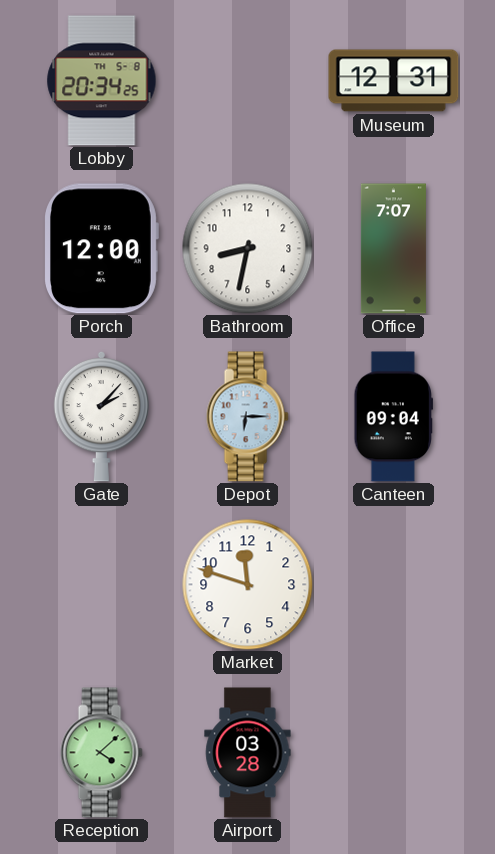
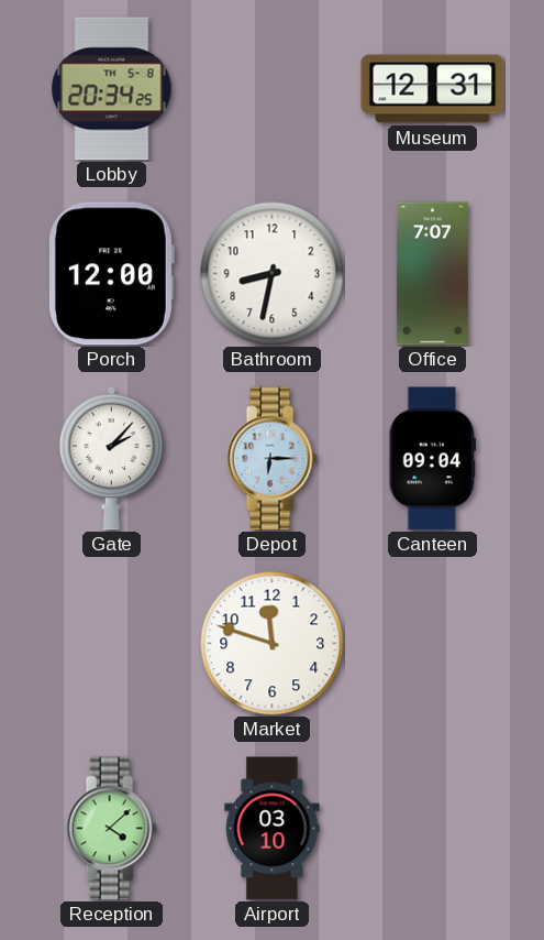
Airport: 03:28 -> 03:10
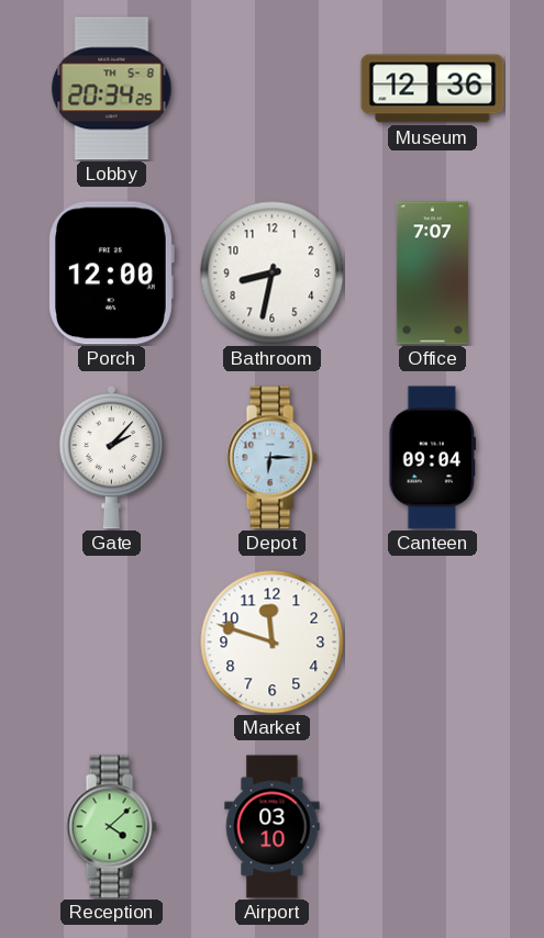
Museum: 12:31 -> 12:36
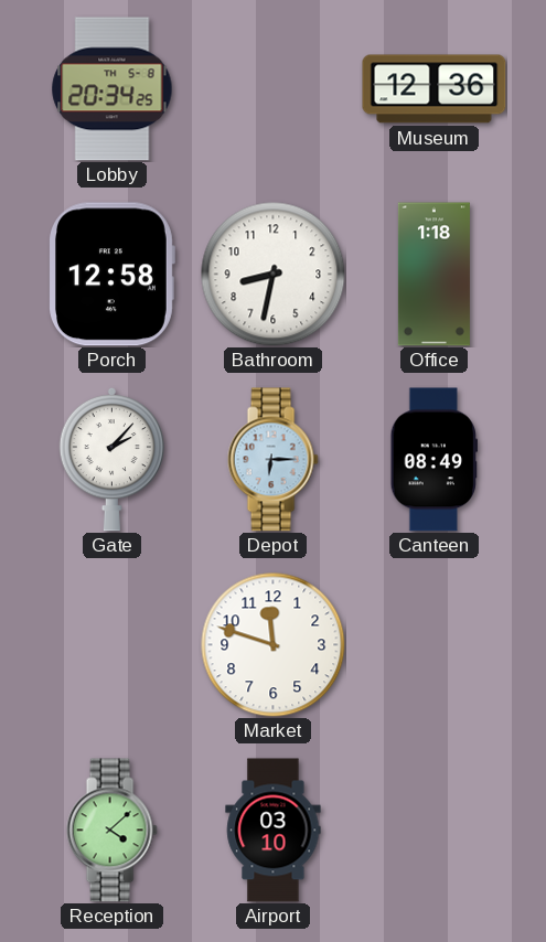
Porch: 12:00 -> 12:58
Office: 7:07 -> 1:18
Canteen: 09:04 -> 08:49
